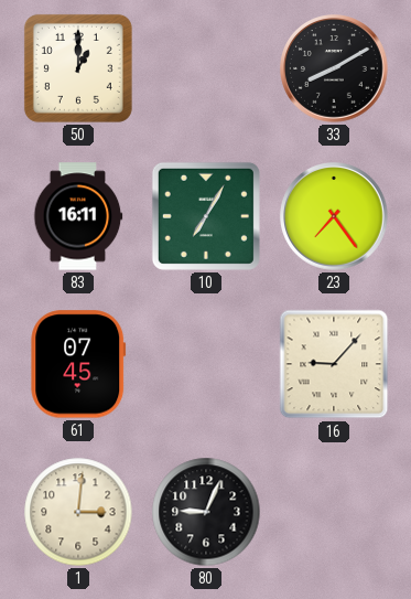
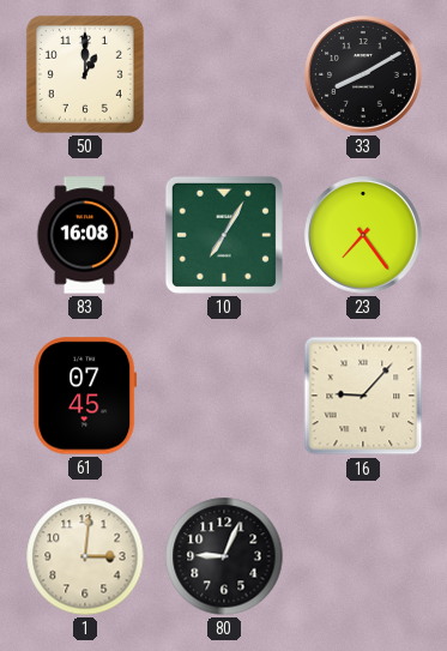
83: 16:11 -> 16:08
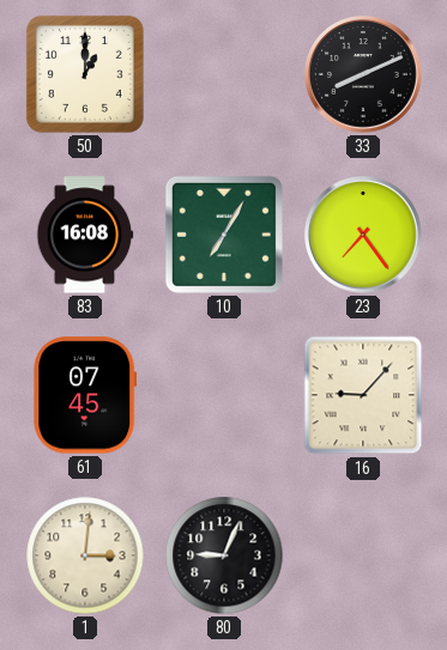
33: 8:10 -> 8:11
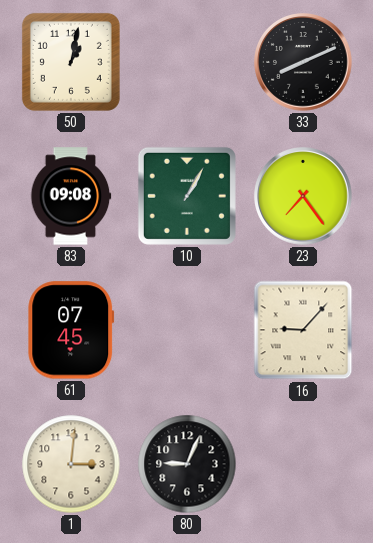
50: 1:00 -> 1:02
83: 16:08 -> 09:08
10: 7:05 -> 1:05
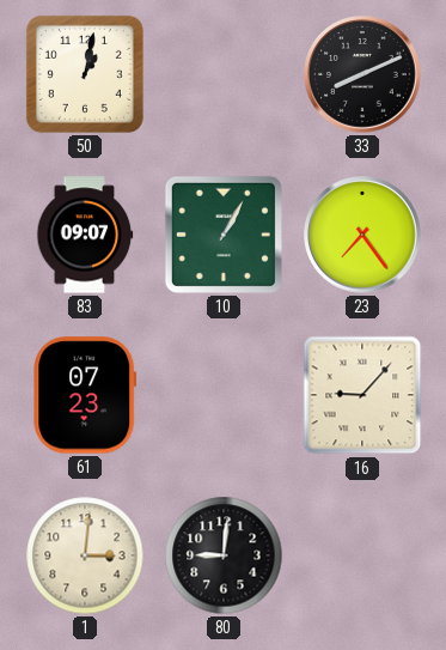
83: 09:08 -> 09:07
61: 07:45 -> 07:23
80: 9:04 -> 9:01
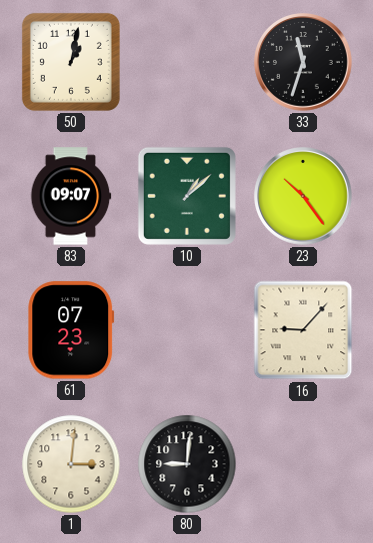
33: 8:11 -> 11:33
10: 1:05 -> 1:08
23: 7:24 -> 10:24
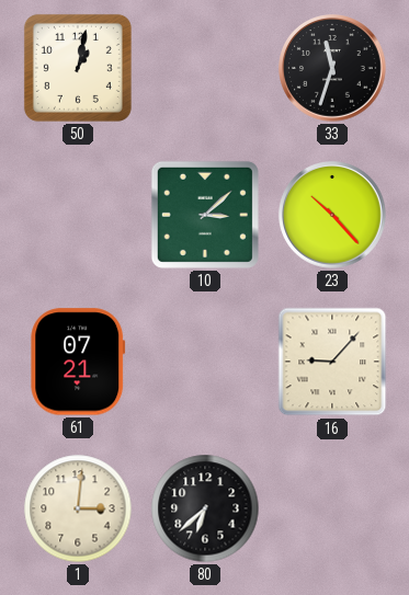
83: 09:07 -> none
10: 1:08 -> 3:08
23: 10:24 -> 10:23
61: 07:23 -> 07:21
80: 9:01 -> 6:38
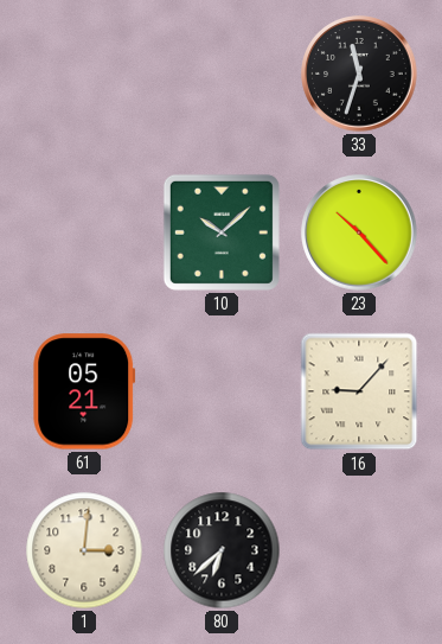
50: 1:02 -> none
10: 3:08 -> 10:08
61: 07:21 -> 05:21
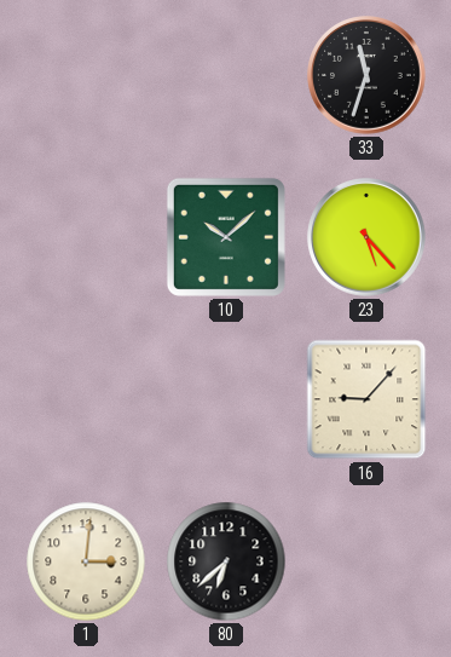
23: 10:23 -> 5:23
61: 05:21 -> none
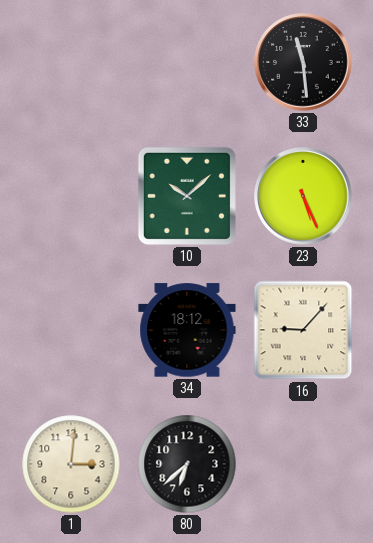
33: 11:33 -> 11:29
23: 5:23 -> 5:26
34: none -> 18:12
